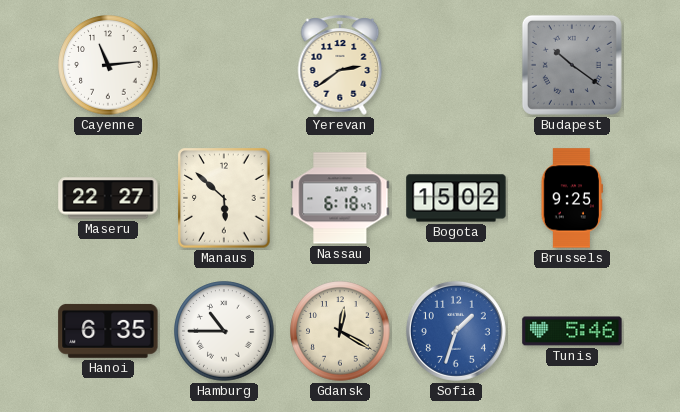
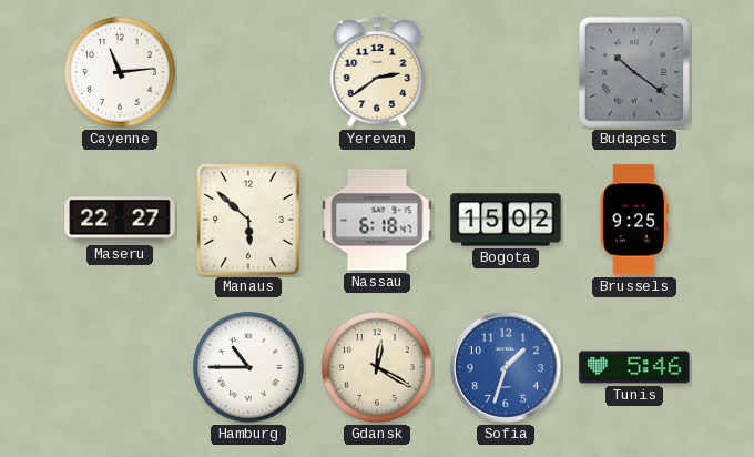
Hanoi: 6:35 -> none
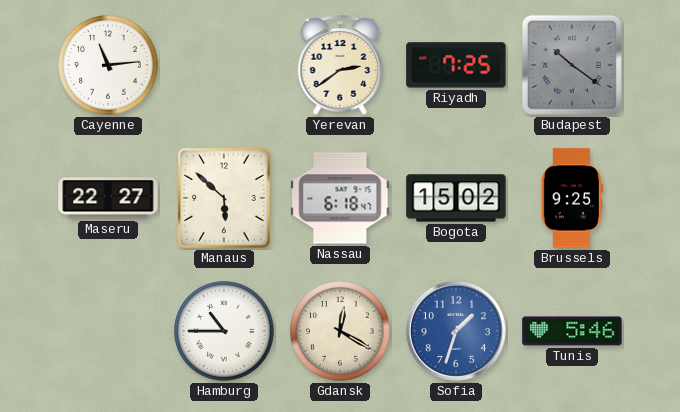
Riyadh: none -> 7:25
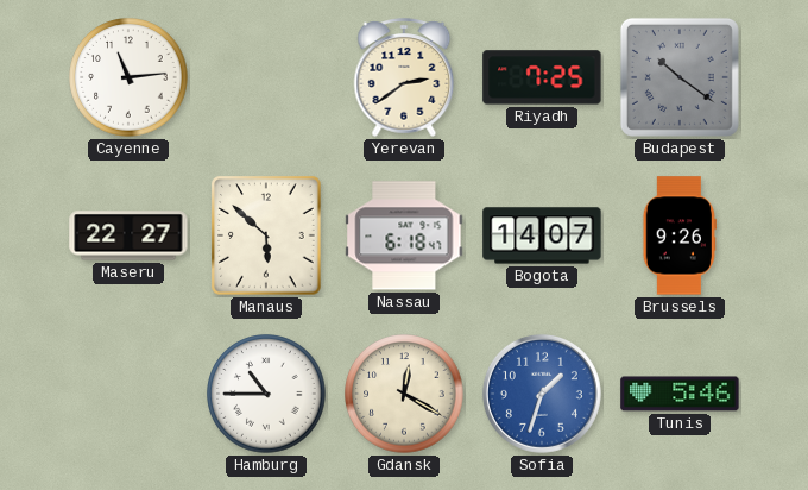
Bogota: 15:02 -> 14:07
Brussels: 9:25 -> 9:26
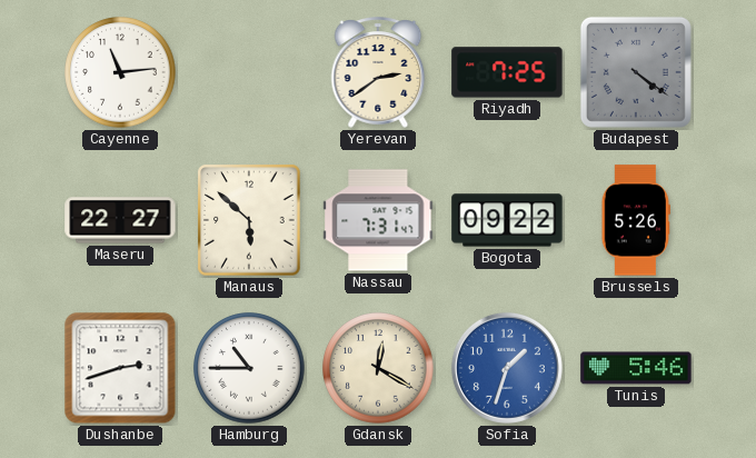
Budapest: 10:21 -> 4:21
Nassau: 6:18 -> 7:31
Bogota: 14:07 -> 09:22
Brussels: 9:26 -> 5:26
Dushanbe: none -> 2:42
